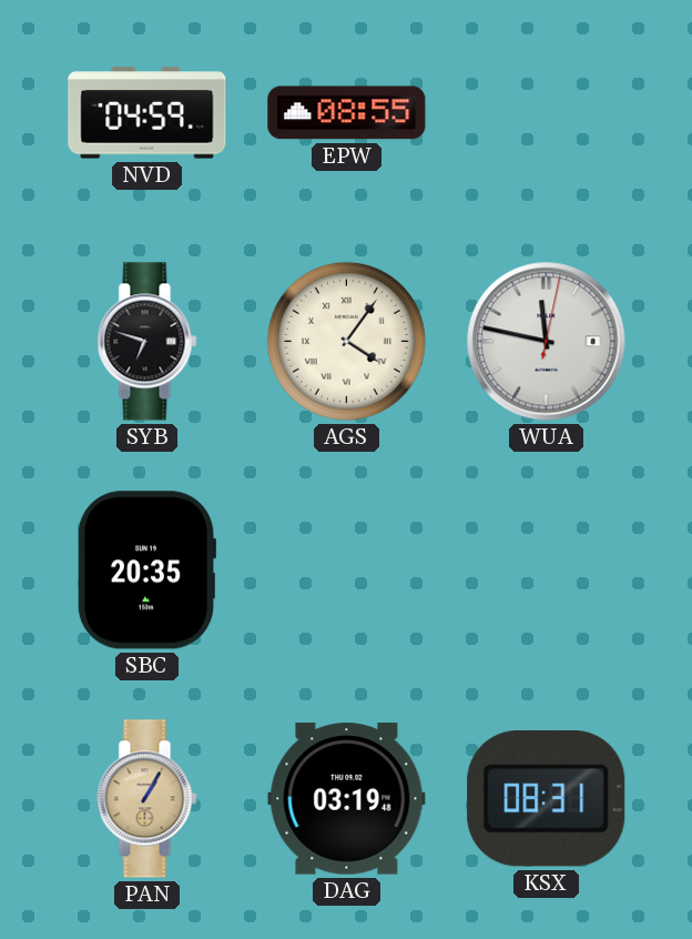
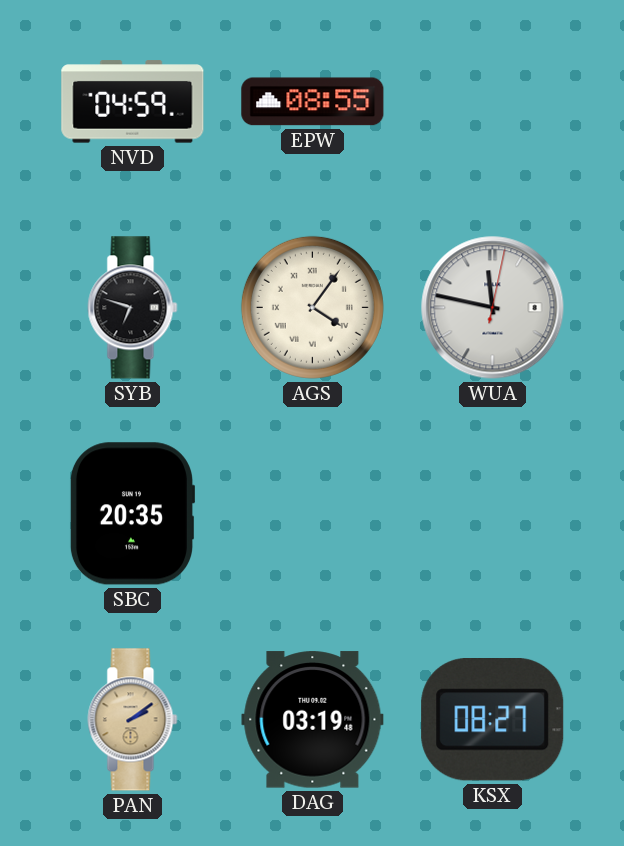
PAN: 1:05 -> 2:09
KSX: 08:31 -> 08:27
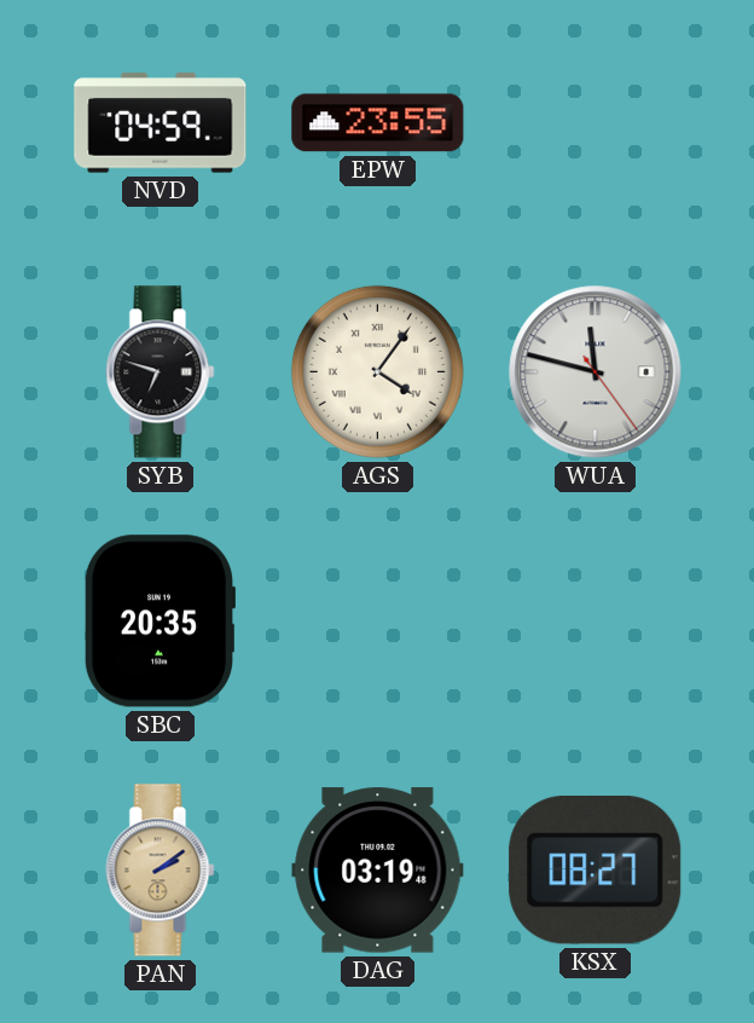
EPW: 08:55 -> 23:55
WUA: 11:47:02 -> 11:47:24
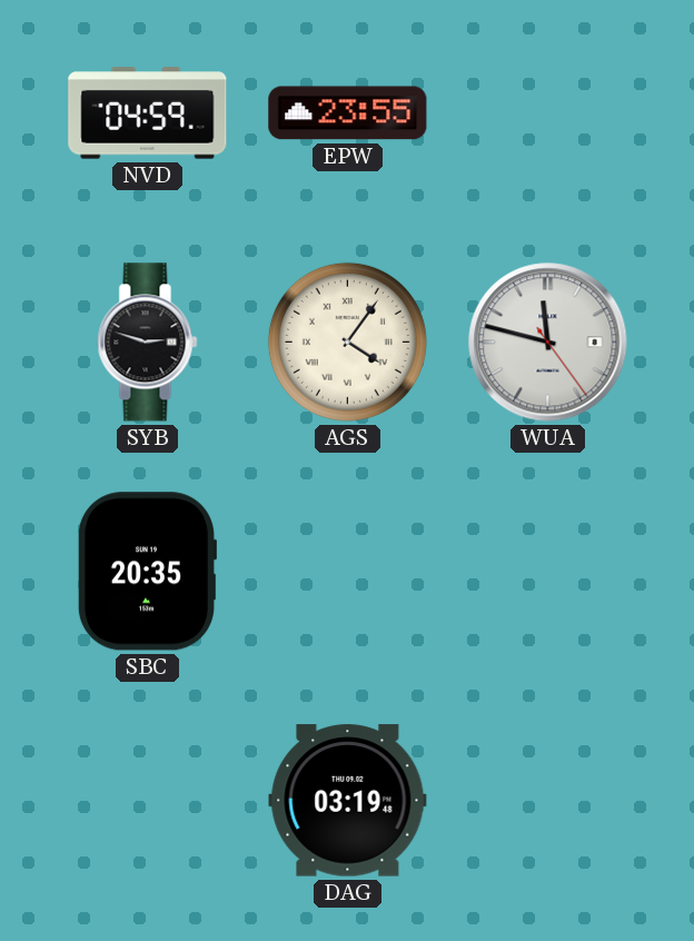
SYB: 6:48 -> 2:48
PAN: 2:09 -> none
KSX: 08:27 -> none
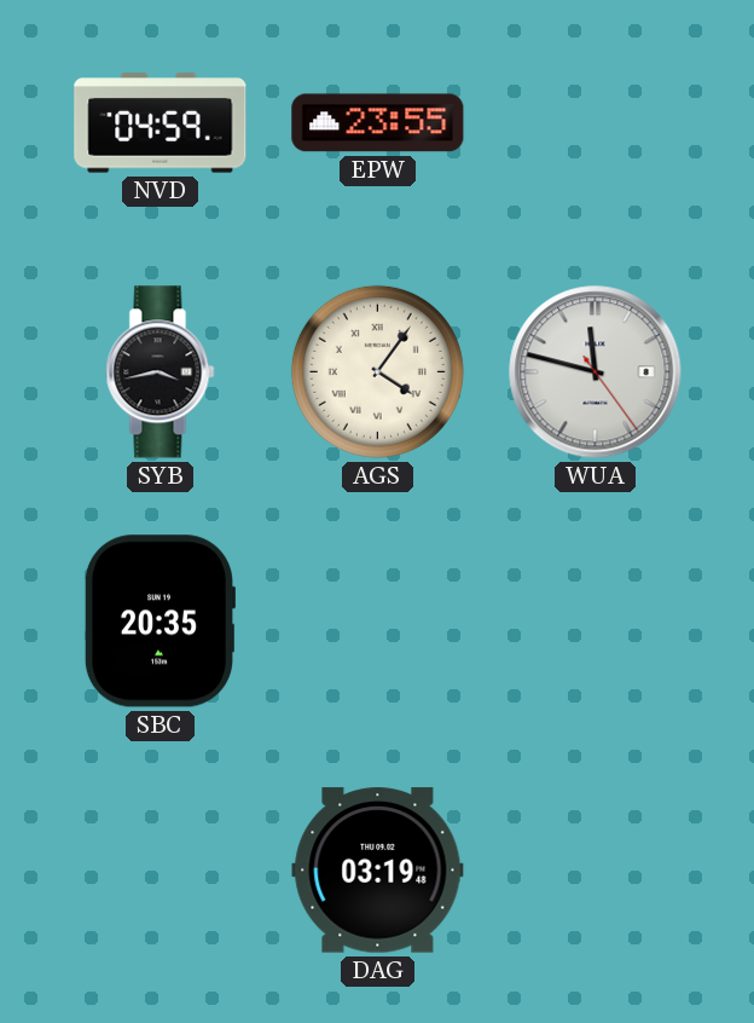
SYB: 2:48 -> 3:43
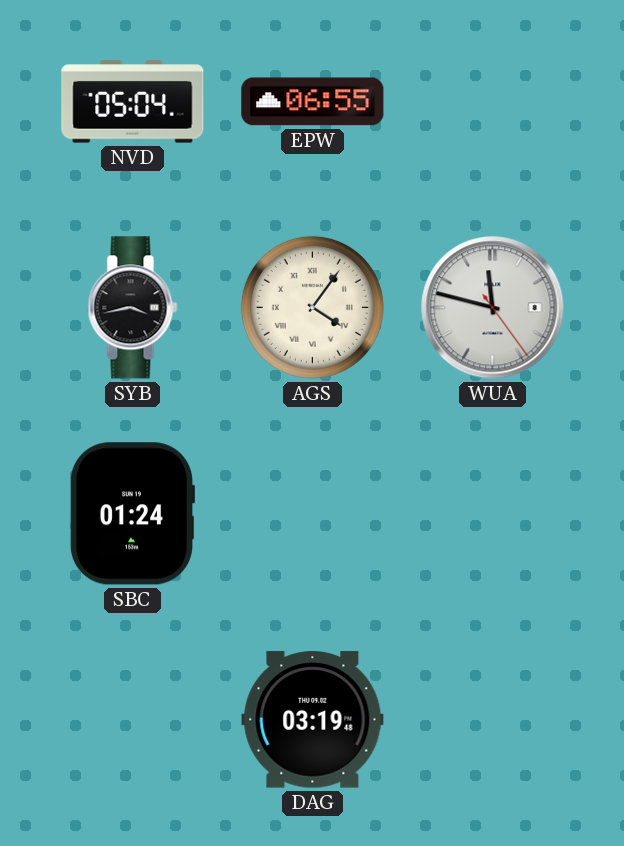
NVD: 04:59 -> 05:04
EPW: 23:55 -> 06:55
SBC: 20:35 -> 01:24
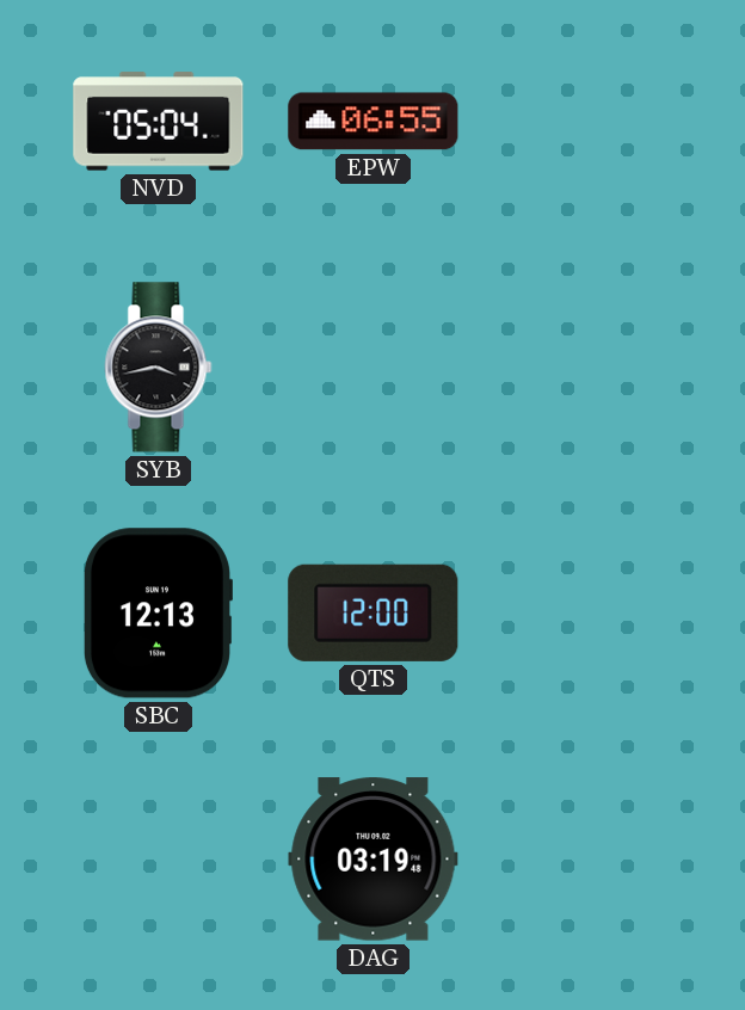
AGS: 4:06 -> none
WUA: 11:47 -> none
SBC: 01:24 -> 12:13
QTS: none -> 12:00
